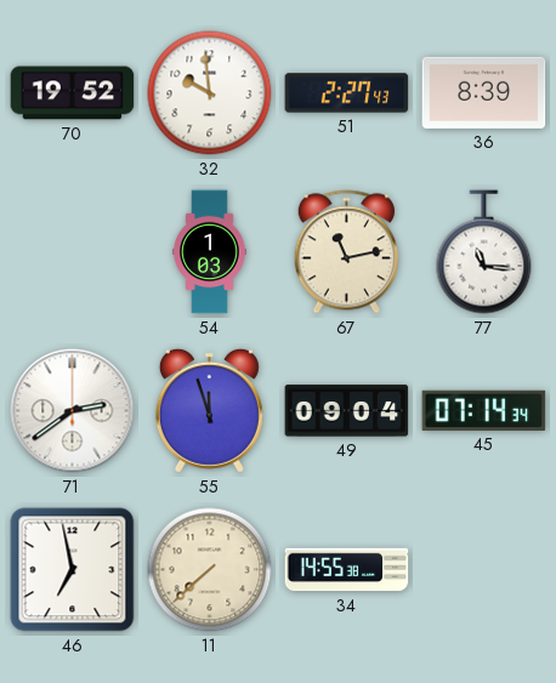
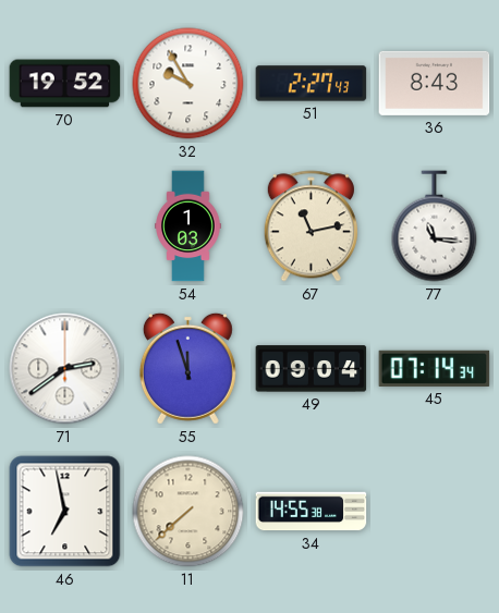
32: 9:59 -> 9:55
36: 8:39 -> 8:43
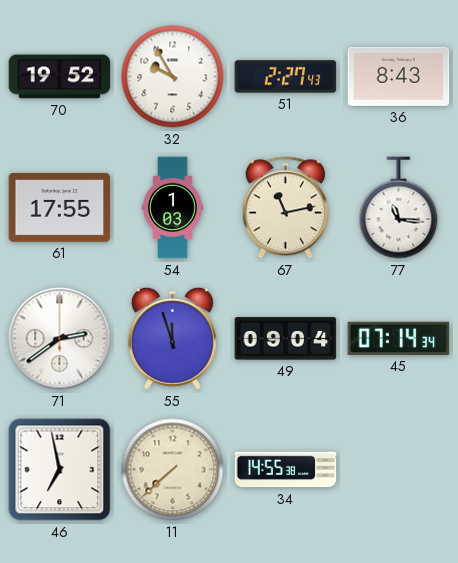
61: none -> 17:55
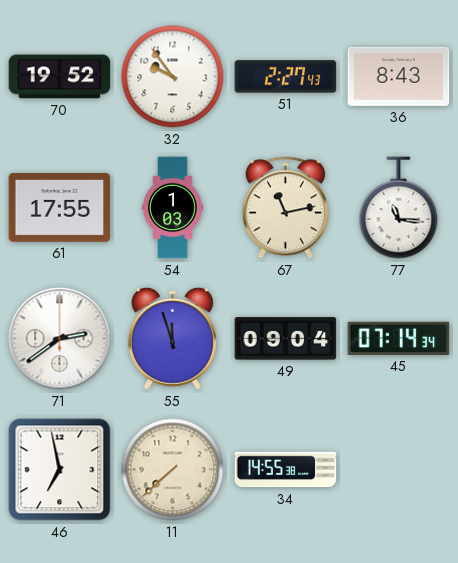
32: 9:55 -> 9:54
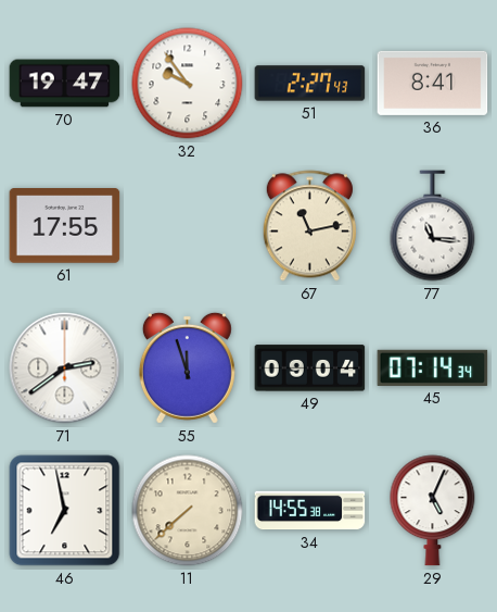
70: 19:52 -> 19:47
36: 8:43 -> 8:41
54: 1:03 -> none
29: none -> 5:04
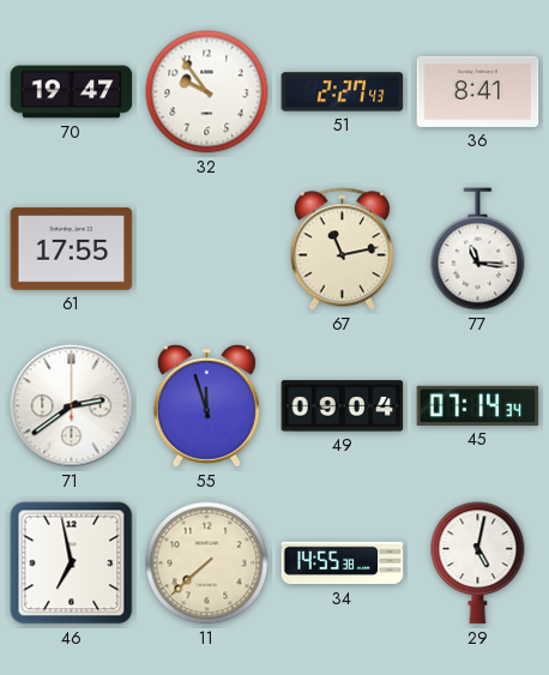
29: 5:04 -> 5:02
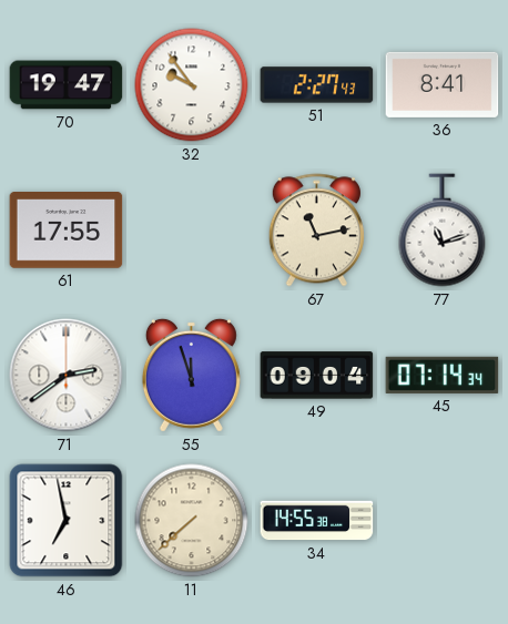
77: 11:16 -> 11:12
29: 5:02 -> none
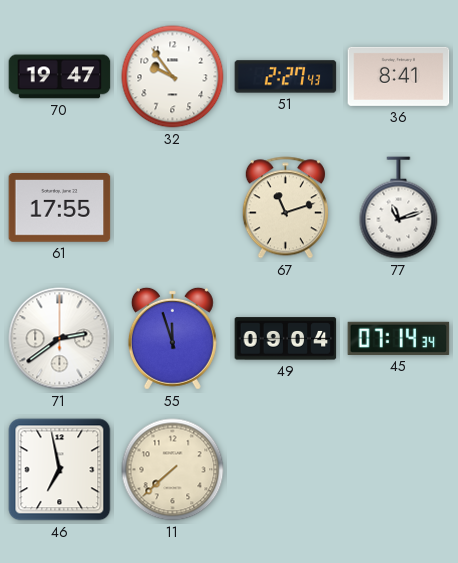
67: 11:13 -> 11:12
34: 14:55 -> none
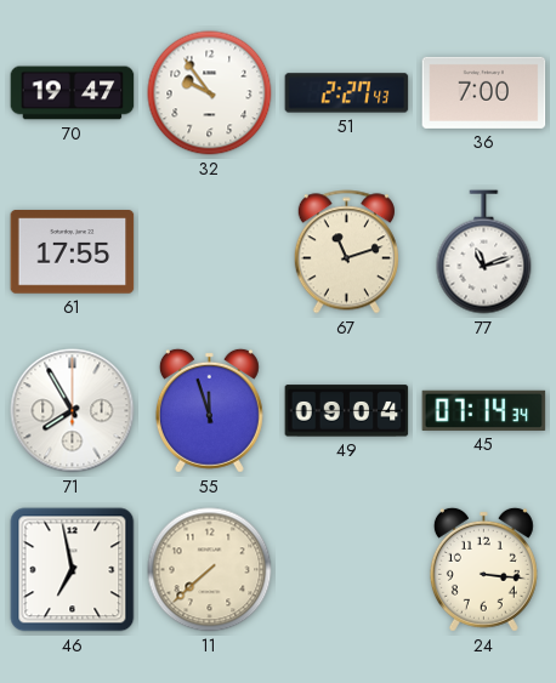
36: 8:41 -> 7:00
71: 2:39 -> 7:55
24: none -> 3:16
